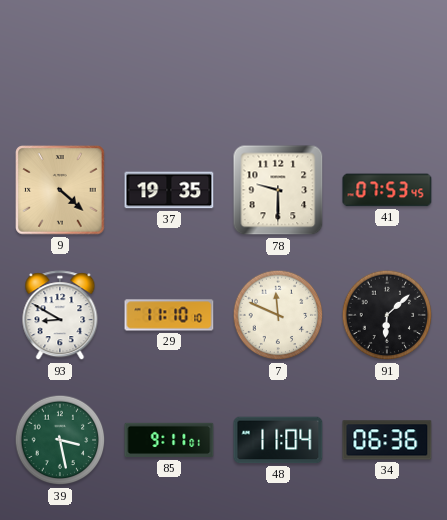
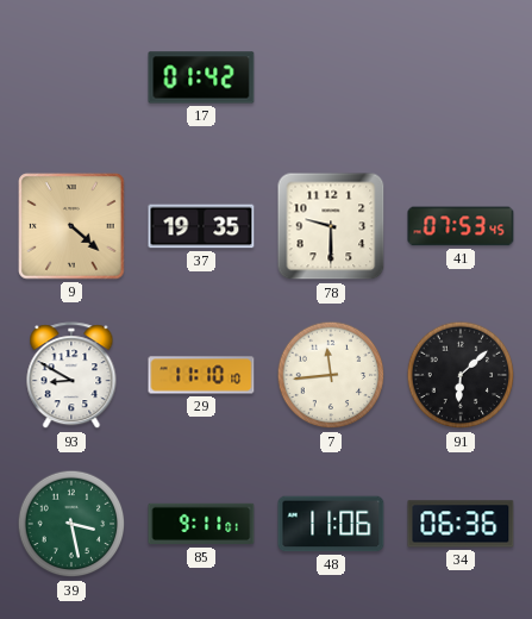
17: none -> 01:42
7: 11:49 -> 11:44
48: 11:04 -> 11:06
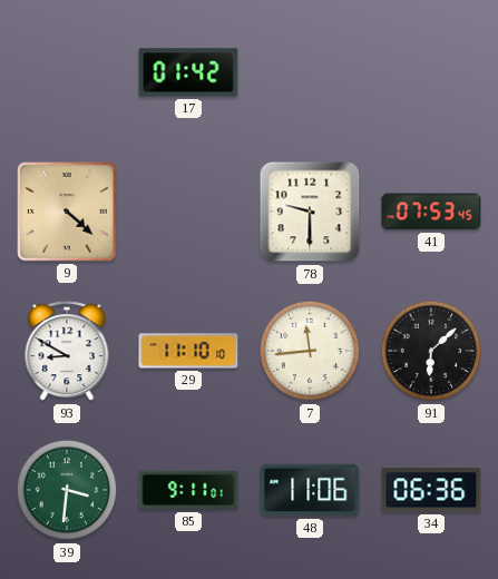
37: 19:35 -> none
39: 3:28 -> 3:31
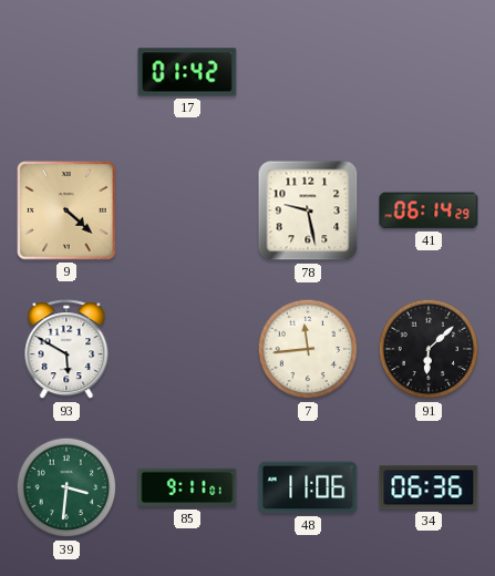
78: 9:30 -> 9:28
41: 07:53 -> 06:14
93: 8:50 -> 5:50
29: 11:10 -> none
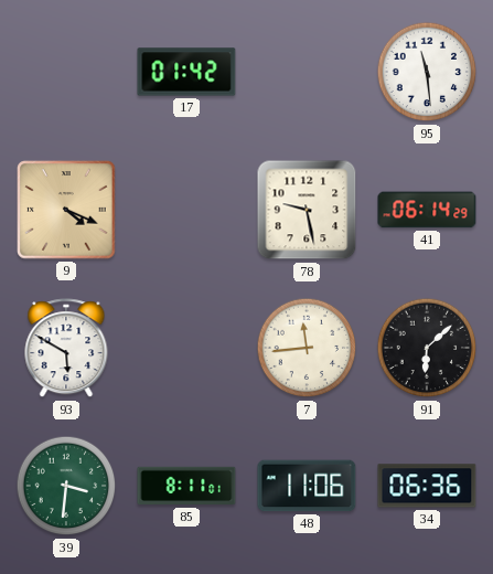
95: none -> 11:29
9: 4:22 -> 4:19
85: 9:11 -> 8:11
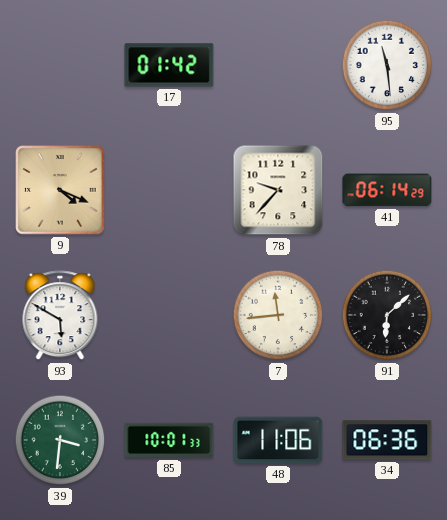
78: 9:28 -> 9:37
85: 8:11 -> 10:01
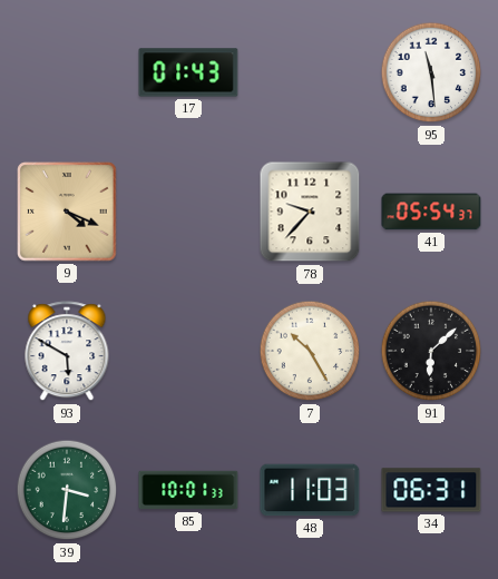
17: 01:42 -> 01:43
41: 06:14 -> 05:54
7: 11:44 -> 10:25
48: 11:06 -> 11:03
34: 06:36 -> 06:31
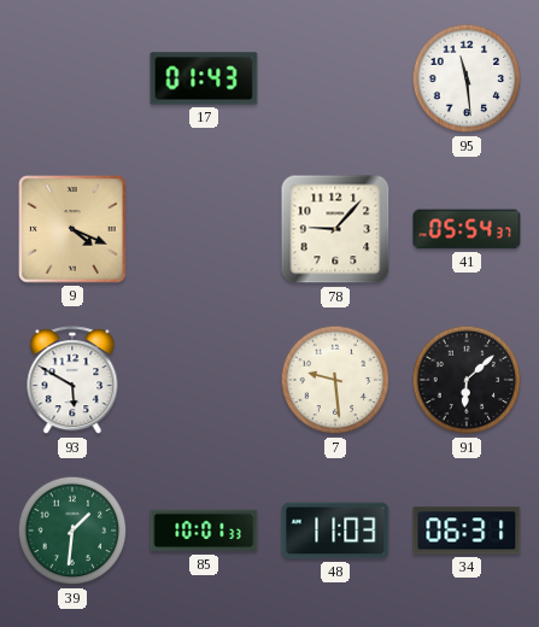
78: 9:37 -> 9:07
7: 10:25 -> 9:29
39: 3:31 -> 1:31
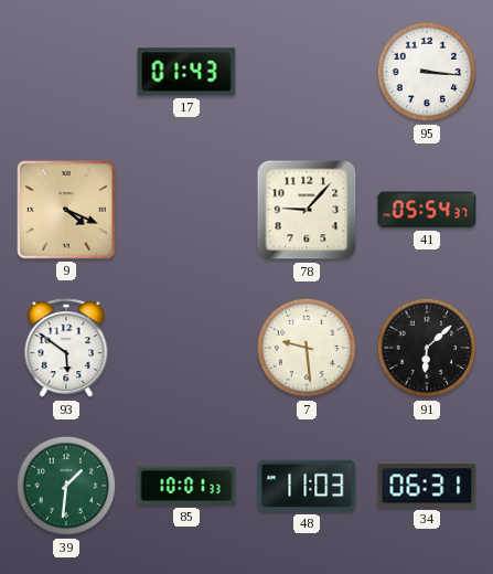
95: 11:29 -> 3:16
93: 5:50 -> 5:51
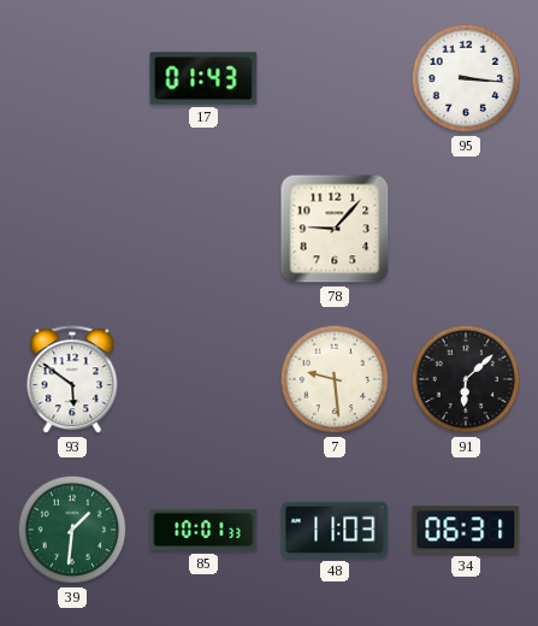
9: 4:19 -> none
41: 05:54 -> none
